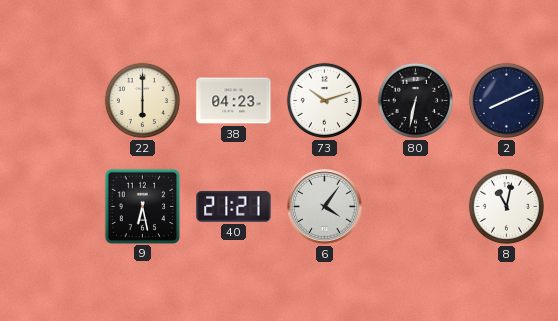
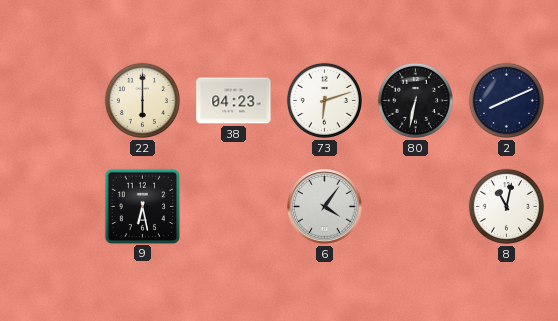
73: 10:12 -> 6:12
40: 21:21 -> none
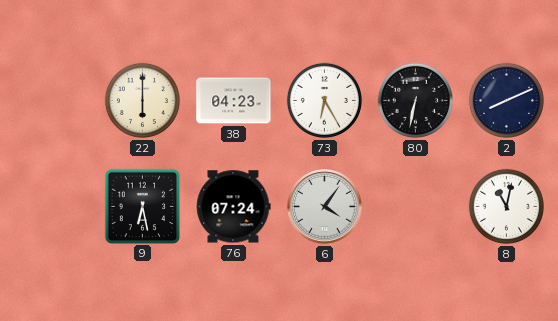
73: 6:12 -> 6:25
76: none -> 07:24
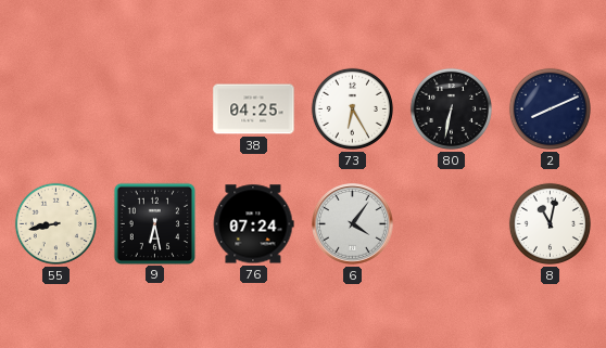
22: 6:00 -> none
38: 04:23 -> 04:25
55: none -> 8:43
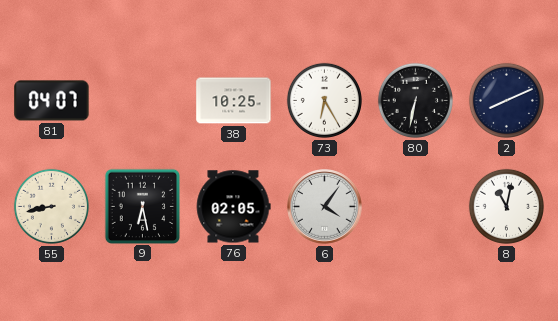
81: none -> 04:07
38: 04:25 -> 10:25
76: 07:24 -> 02:05
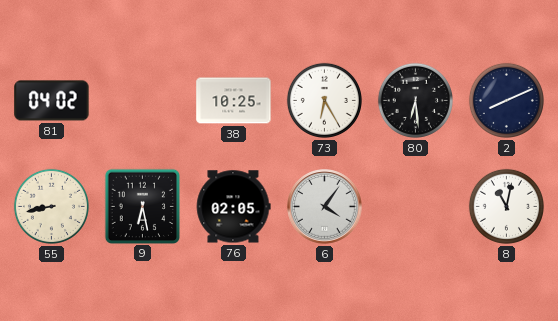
81: 04:07 -> 04:02
80: 6:32 -> 6:29
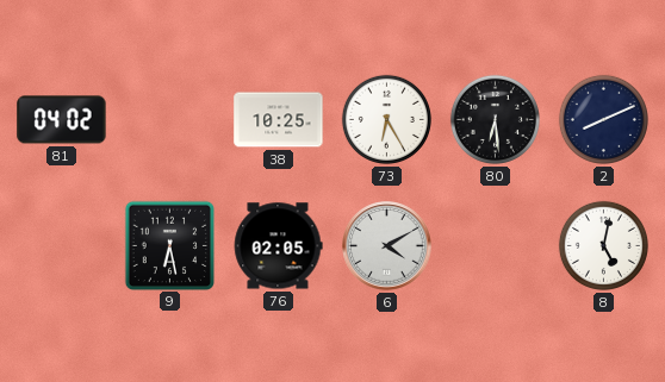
55: 8:43 -> none
6: 4:06 -> 4:10
8: 11:02 -> 5:02
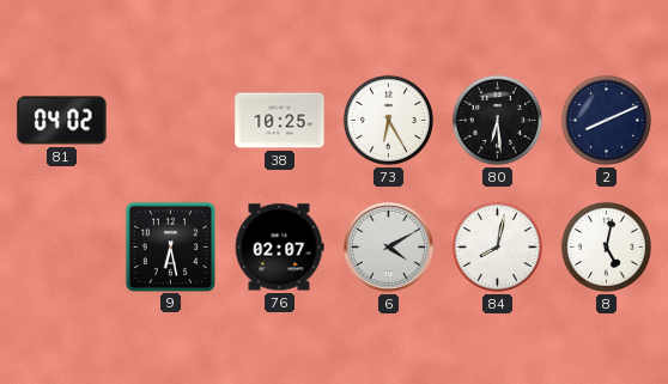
76: 02:05 -> 02:07
84: none -> 8:02
